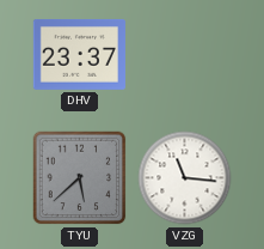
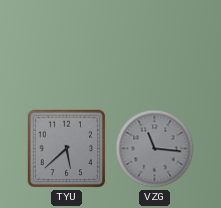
DHV: 23:37 -> none
VZG dial: white -> grey
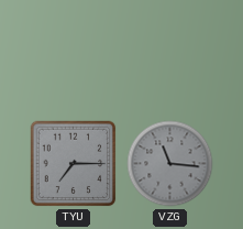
TYU: 5:38 -> 7:15
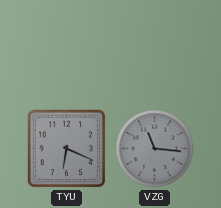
TYU: 7:15 -> 6:19
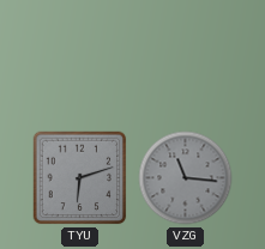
TYU: 6:19 -> 6:12
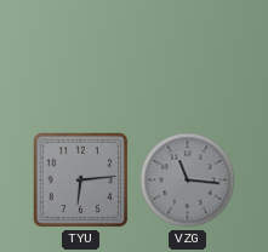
TYU: 6:12 -> 6:14
